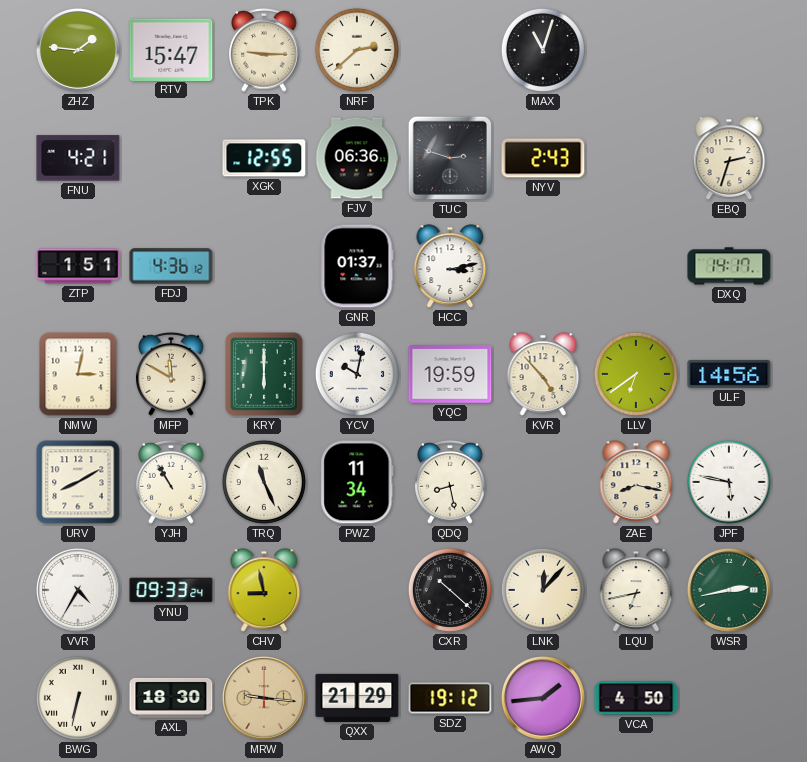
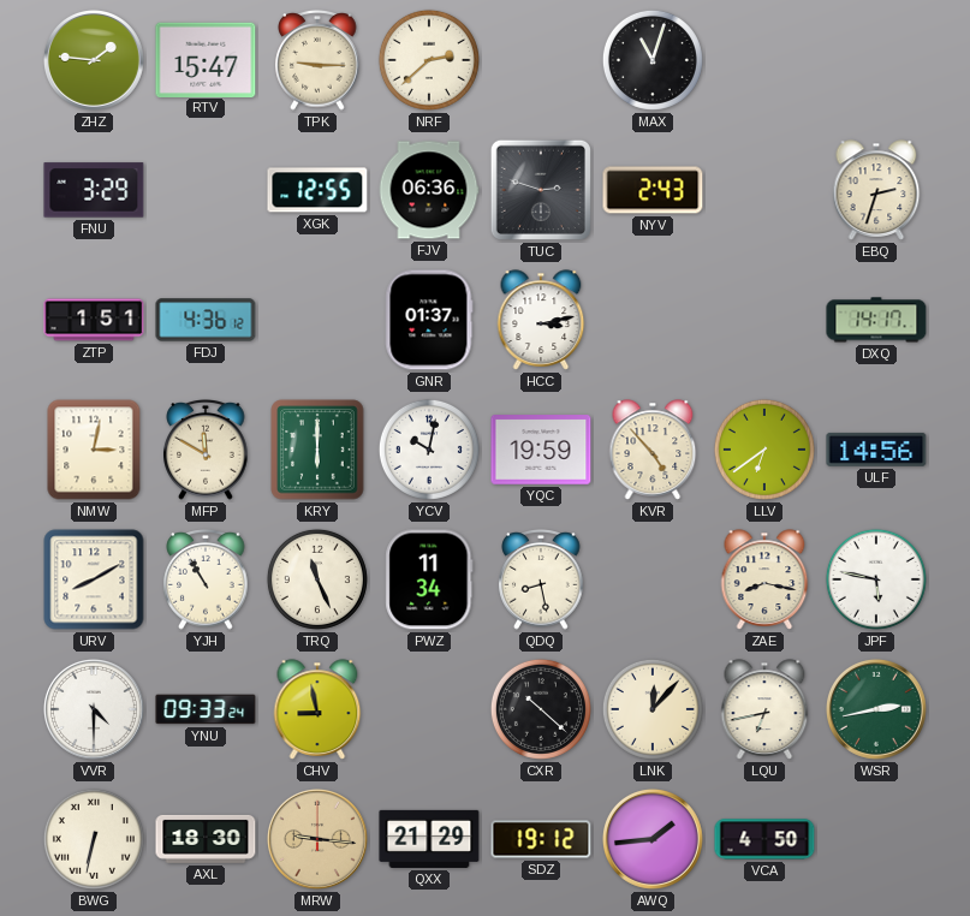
FNU: 4:21 -> 3:29
VVR: 4:35 -> 4:30
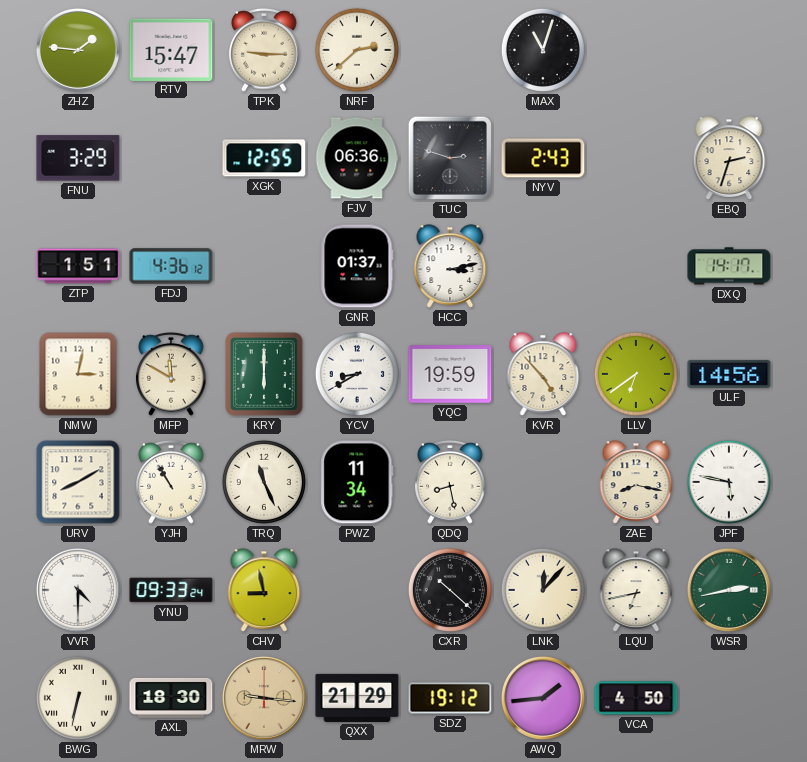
YCV: 10:02 -> 8:40
